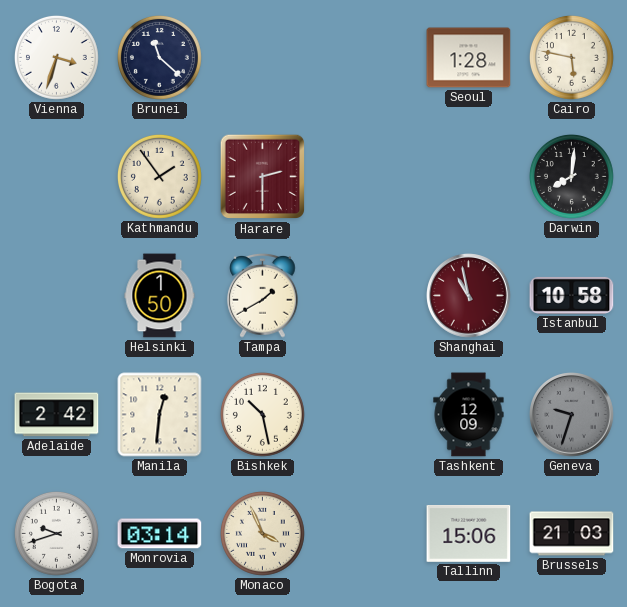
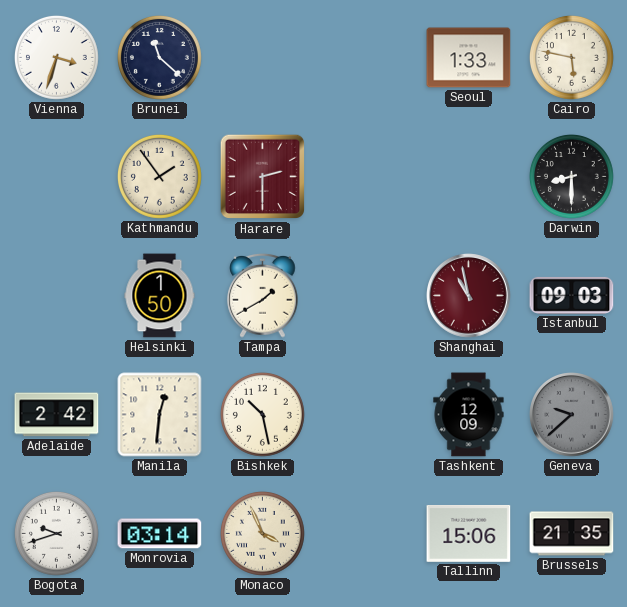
Seoul: 1:28 -> 1:33
Darwin: 8:01 -> 8:30
Istanbul: 10:58 -> 09:03
Geneva: 9:33 -> 9:38
Brussels: 21:03 -> 21:35
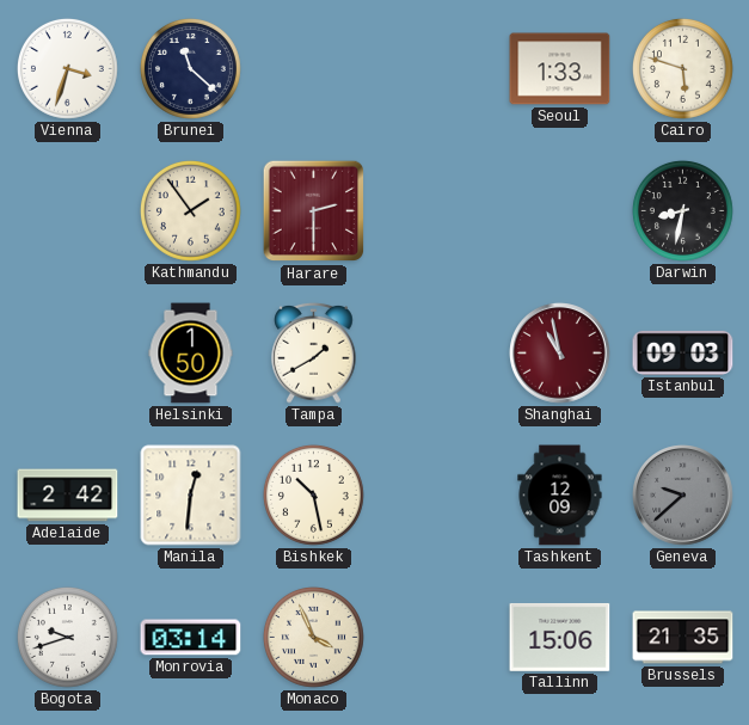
Cairo: 5:47 -> 5:48
Darwin: 8:30 -> 8:32
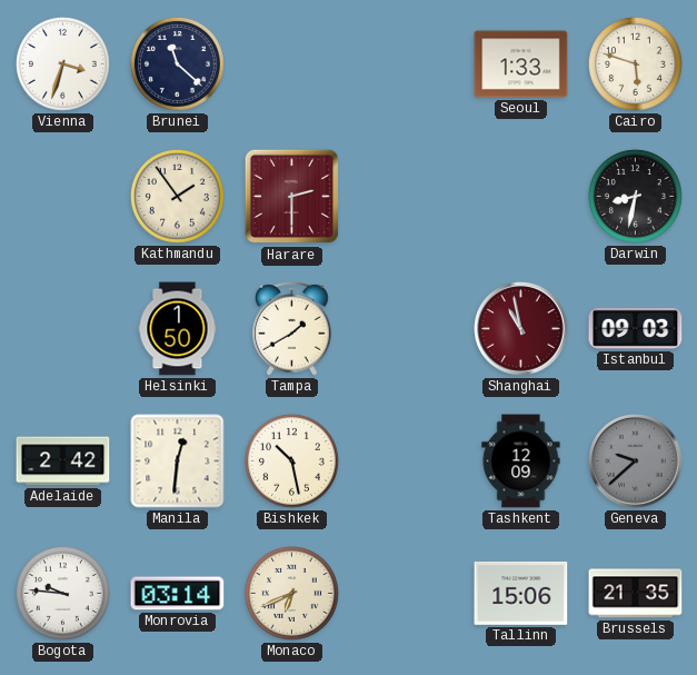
Bogota: 9:42 -> 9:46
Monaco: 3:56 -> 6:41
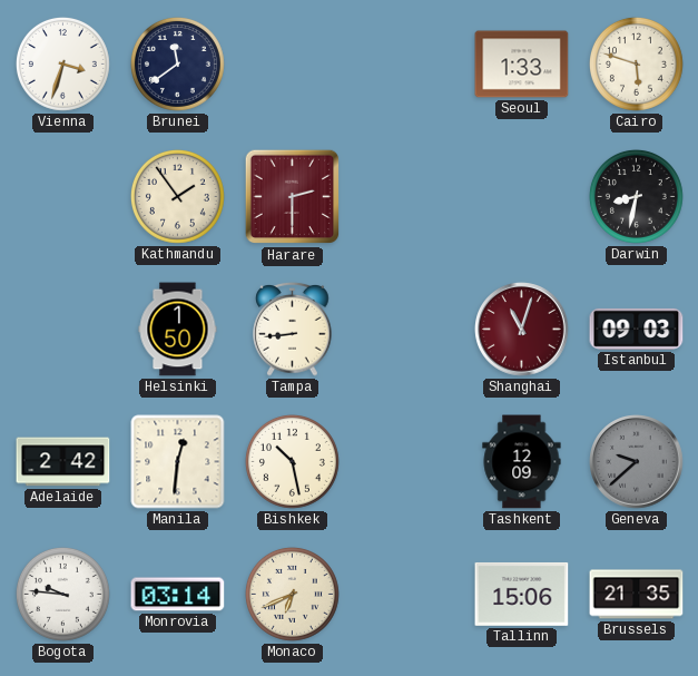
Brunei: 11:22 -> 11:39
Tampa: 1:40 -> 8:44
Shanghai: 10:58 -> 11:03
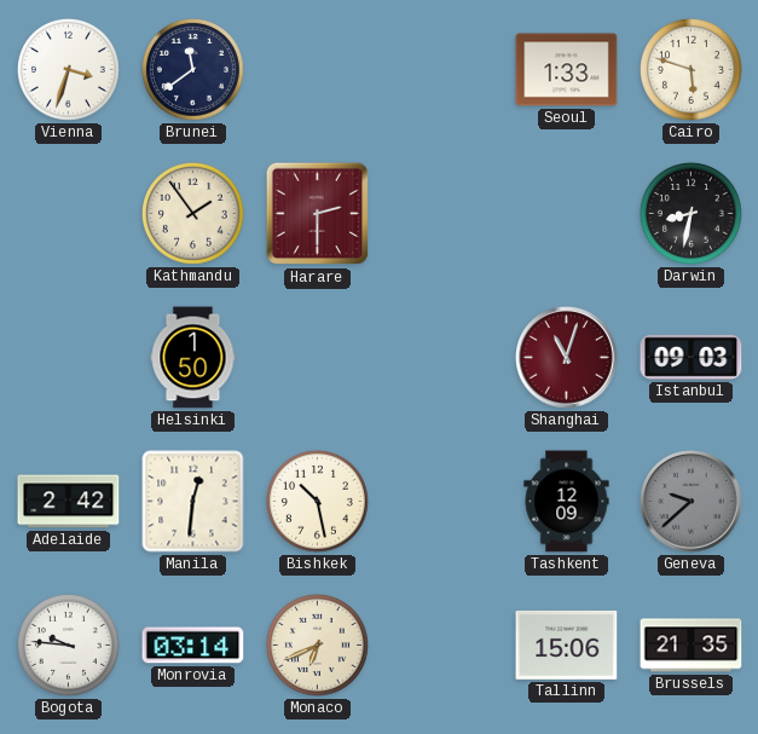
Tampa: 8:44 -> none
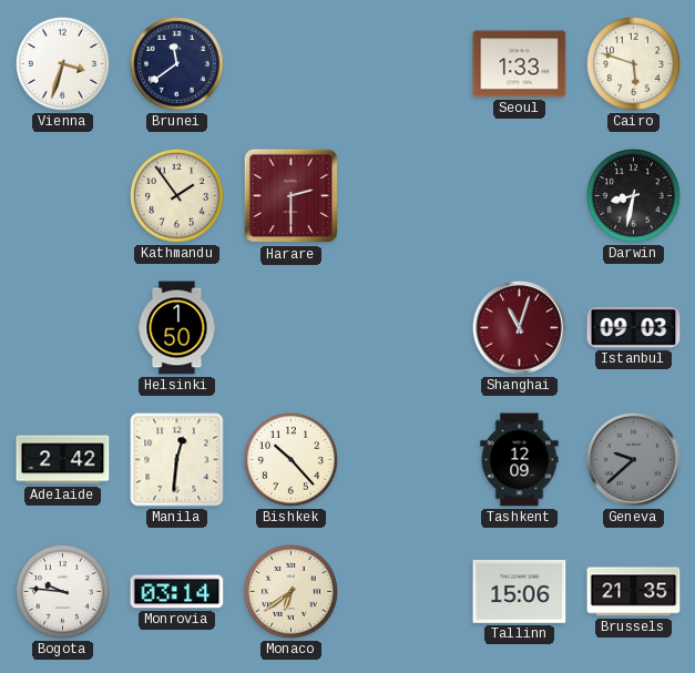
Bishkek: 10:28 -> 10:23
Monaco: 6:41 -> 6:39
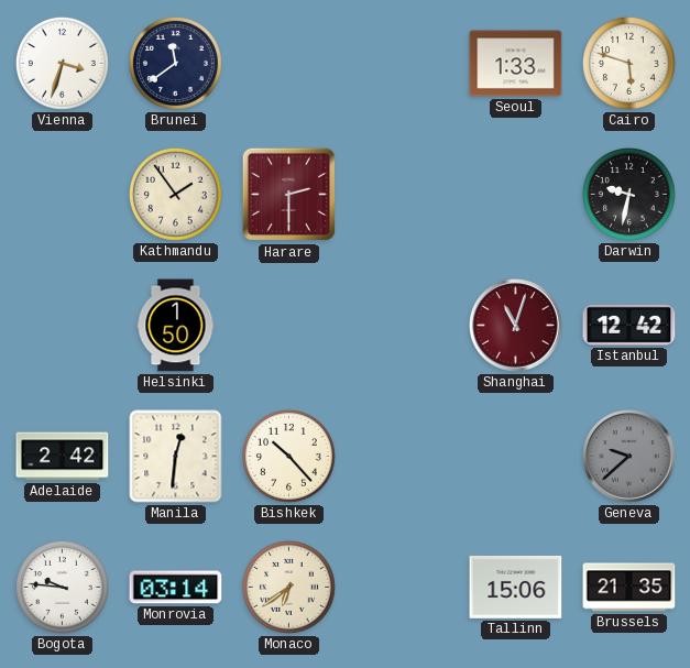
Darwin: 8:32 -> 9:32
Istanbul: 09:03 -> 12:42
Tashkent: 12:09 -> none
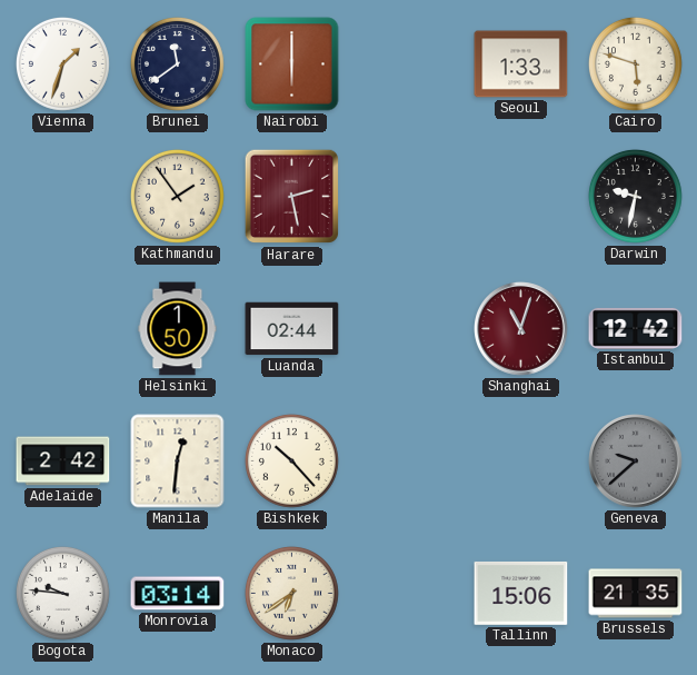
Vienna: 3:33 -> 1:33
Nairobi: none -> 6:00
Harare: 2:30 -> 2:28
Luanda: none -> 02:44
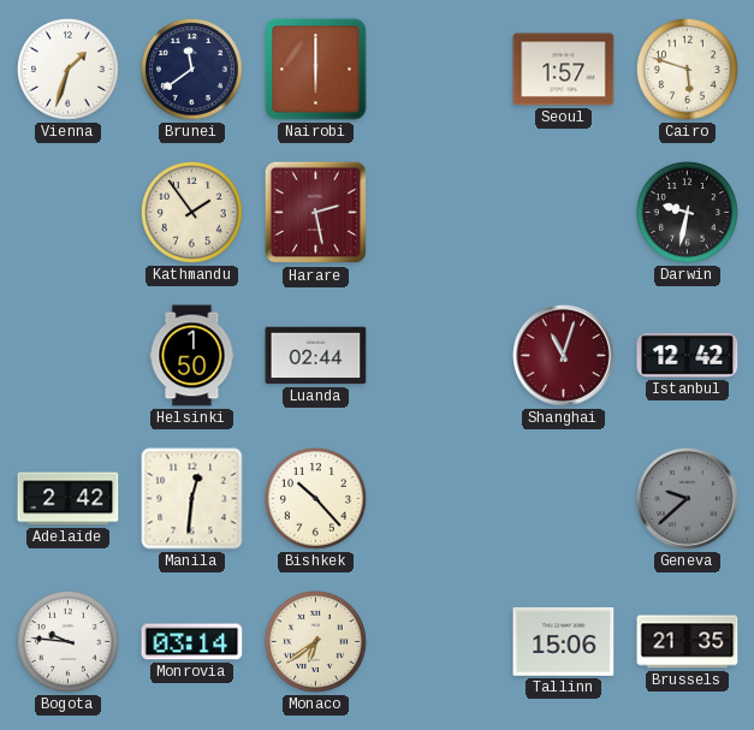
Seoul: 1:33 -> 1:57
